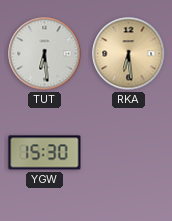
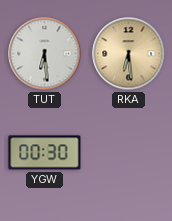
YGW: 15:30 -> 00:30
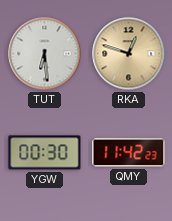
RKA: 6:29 -> 12:48
QMY: none -> 11:42
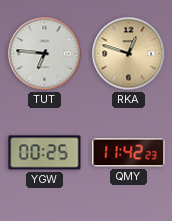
TUT: 6:29 -> 6:46
YGW: 00:30 -> 00:25
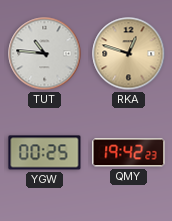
TUT: 6:46 -> 10:46
QMY: 11:42 -> 19:42
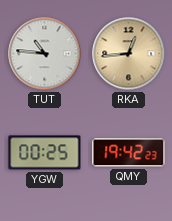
RKA: 12:48 -> 12:44
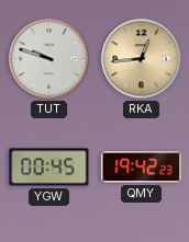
TUT: 10:46 -> 9:48
YGW: 00:25 -> 00:45
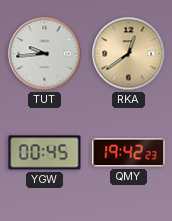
TUT: 9:48 -> 9:44
RKA: 12:44 -> 12:39
